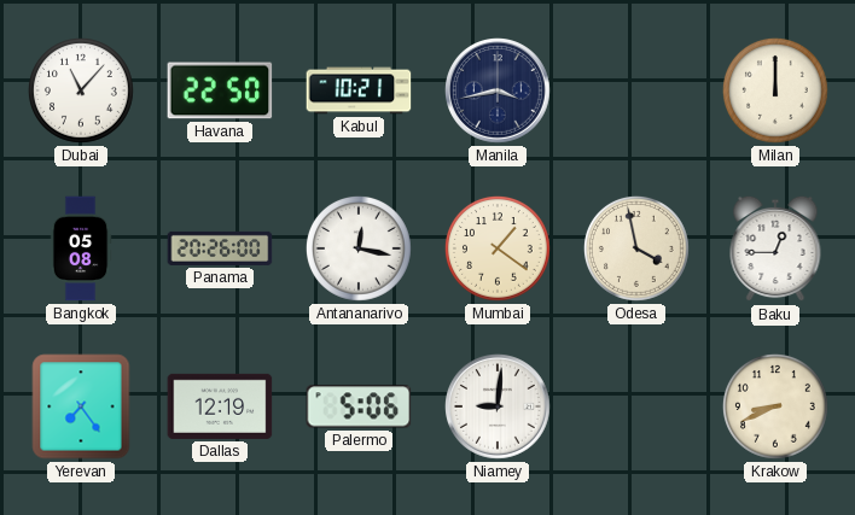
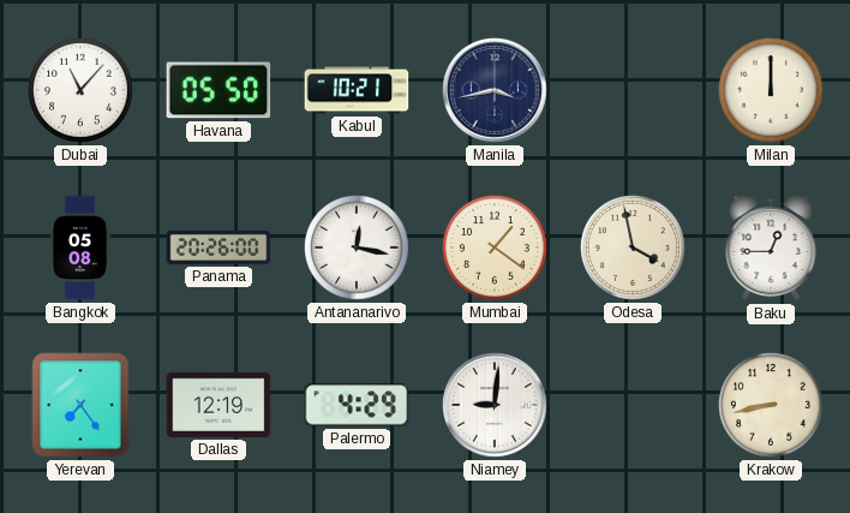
Havana: 22:50 -> 05:50
Palermo: 5:06 -> 4:29
Krakow: 8:41 -> 8:43
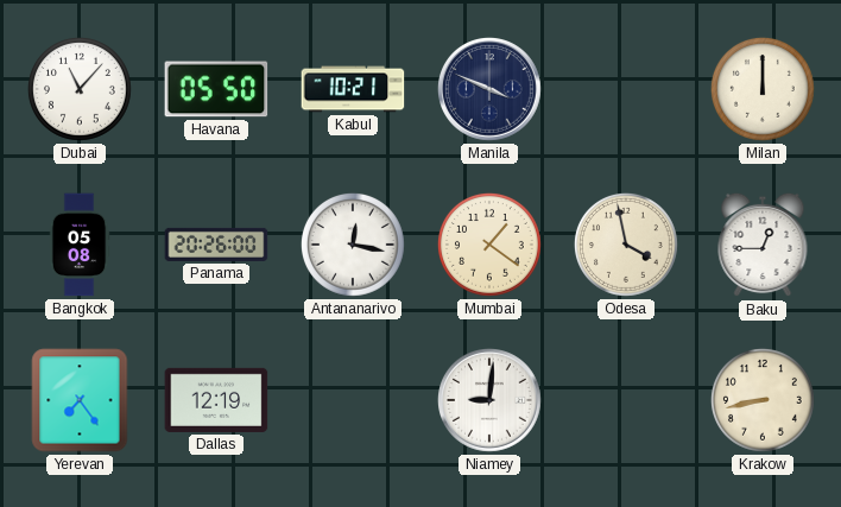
Manila: 3:43 -> 3:49
Palermo: 4:29 -> none
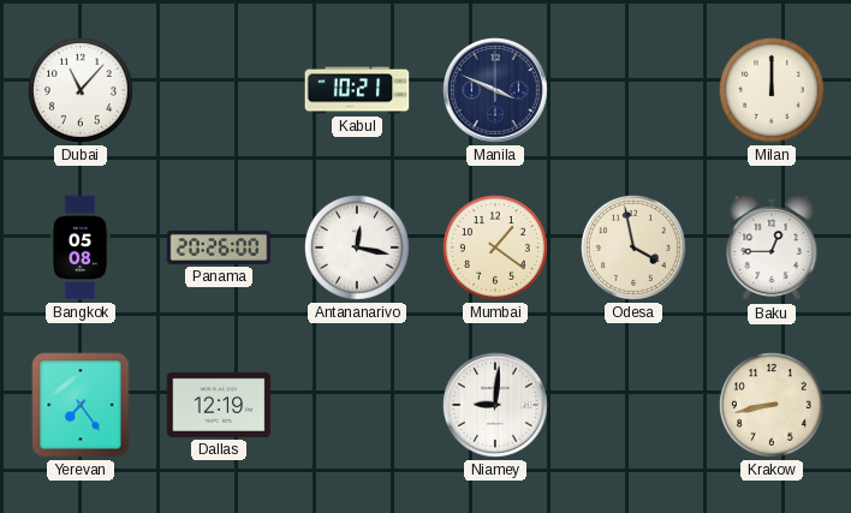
Havana: 05:50 -> none
